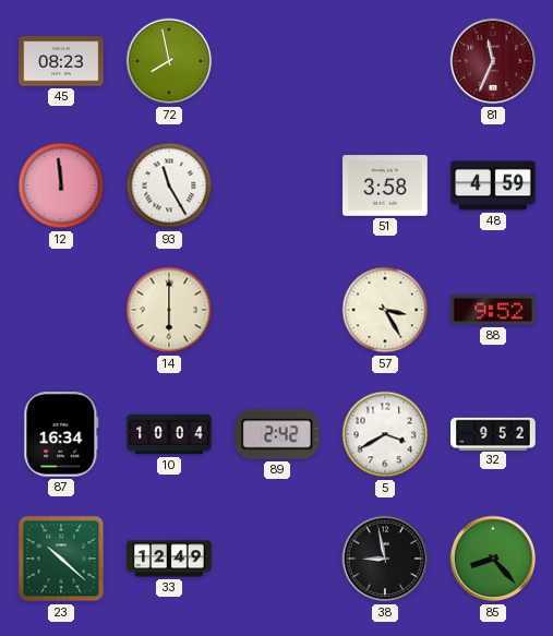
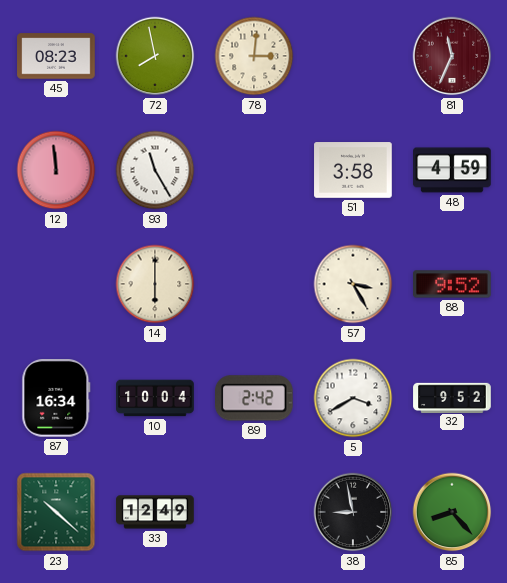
78: none -> 3:01
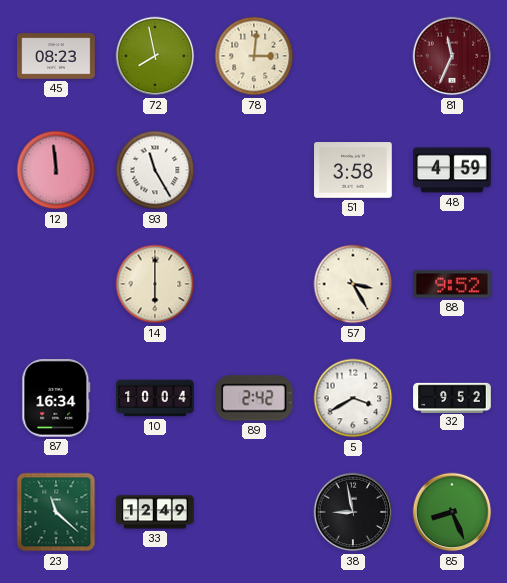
23: 10:22 -> 11:22
85: 8:23 -> 8:26
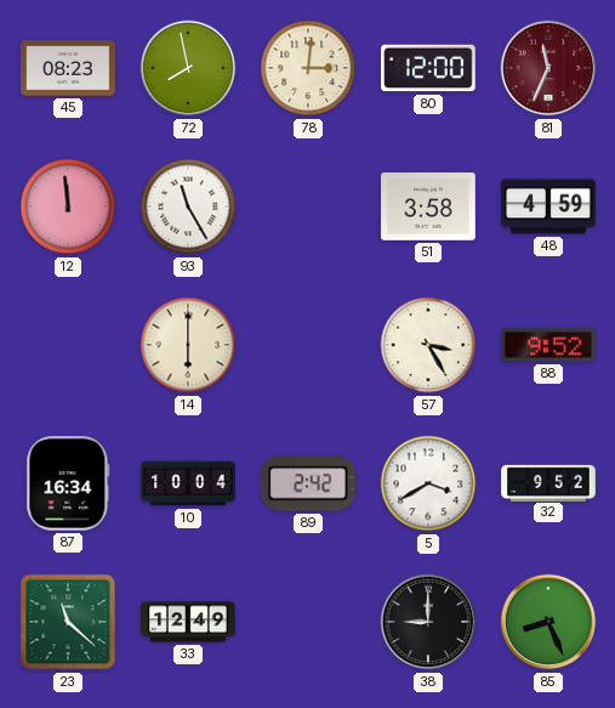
80: none -> 12:00
38: 8:58 -> 9:00
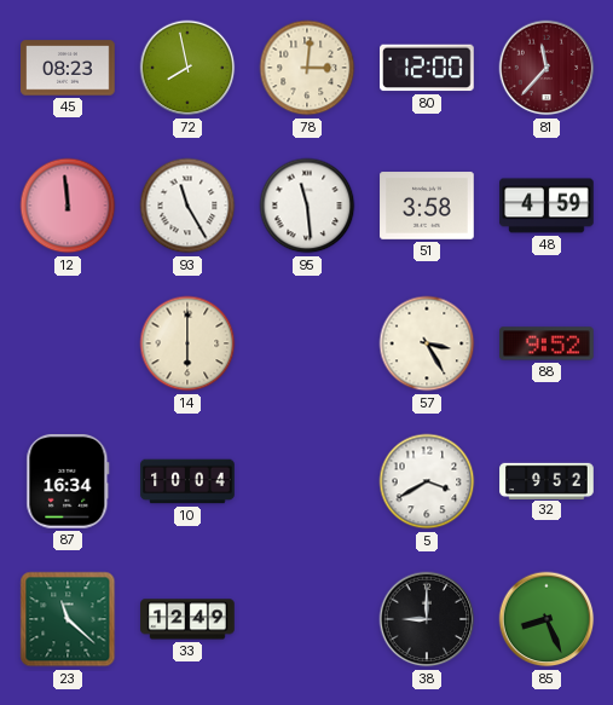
81: 11:34 -> 11:37
95: none -> 11:29
89: 2:42 -> none
